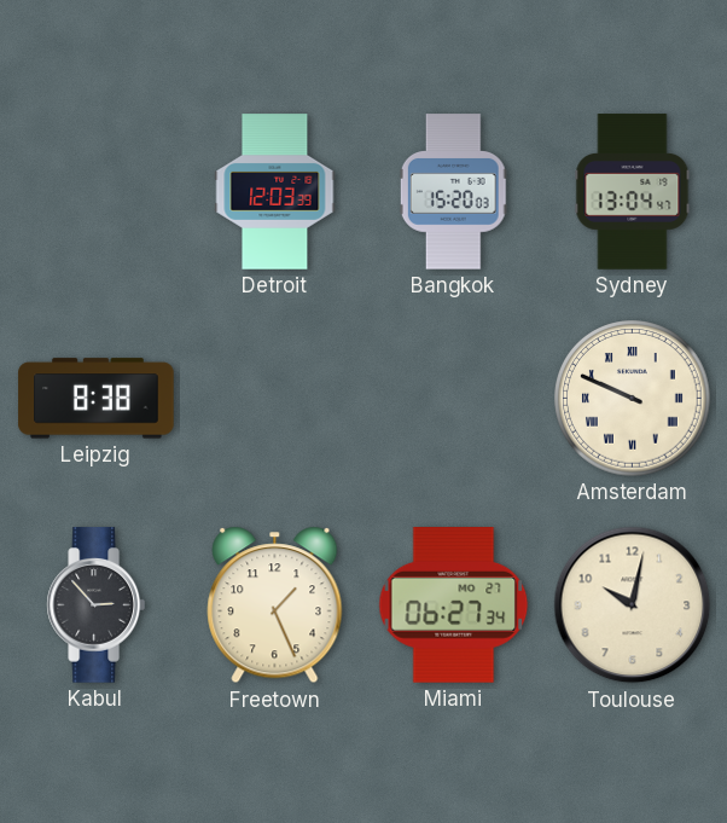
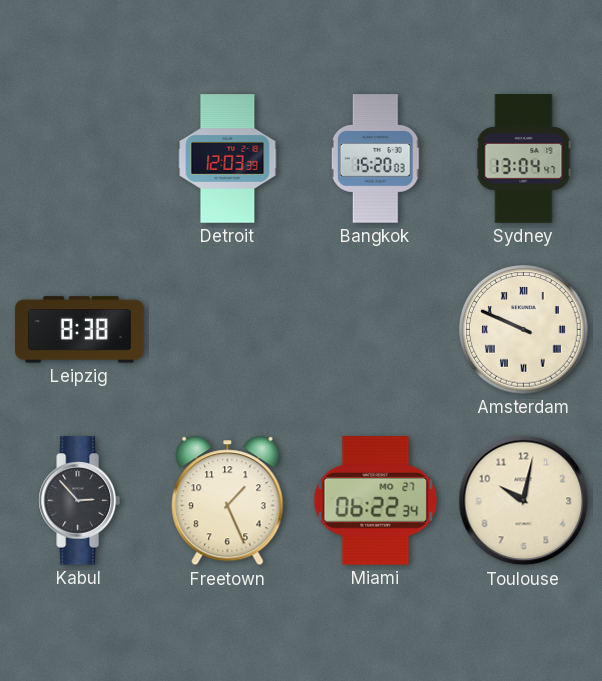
Miami: 06:27 -> 06:22
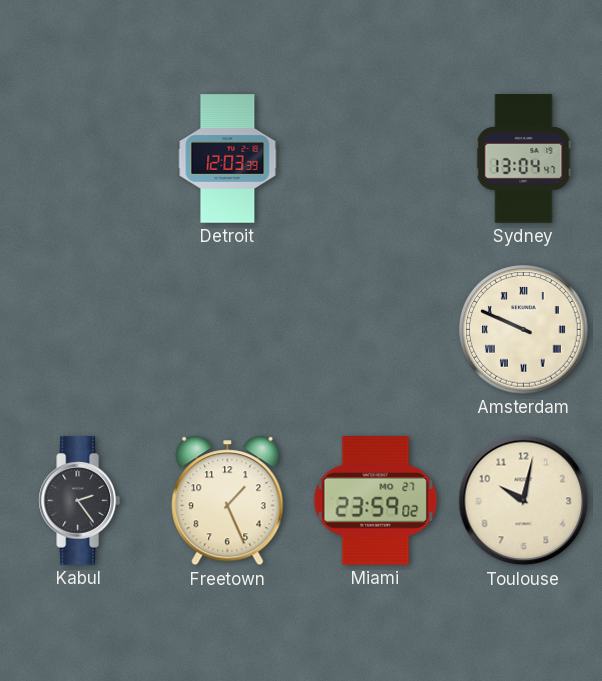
Bangkok: 15:20 -> none
Leipzig: 8:38 -> none
Kabul: 2:53 -> 2:24
Miami: 06:22 -> 23:59
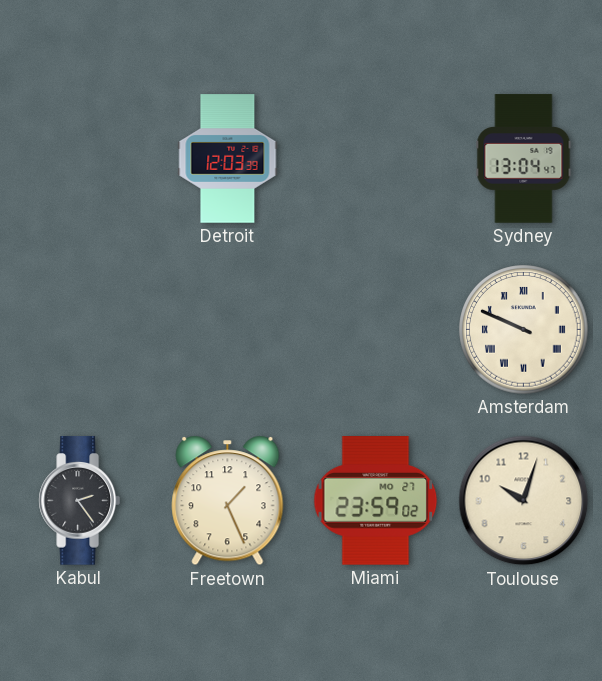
Toulouse: 10:02 -> 10:03
